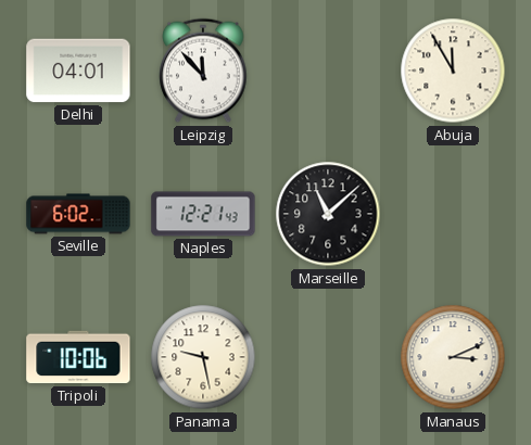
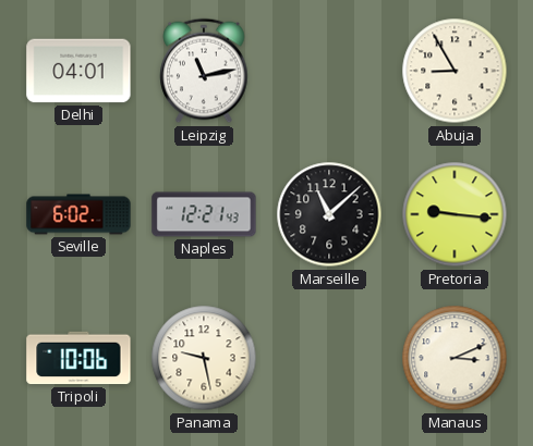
Leipzig: 11:53 -> 11:13
Abuja: 11:55 -> 8:55
Pretoria: none -> 9:16
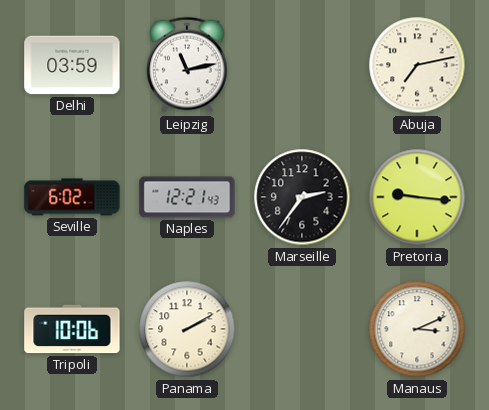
Delhi: 04:01 -> 03:59
Abuja: 8:55 -> 7:13
Marseille: 11:08 -> 2:36
Panama: 9:28 -> 2:10
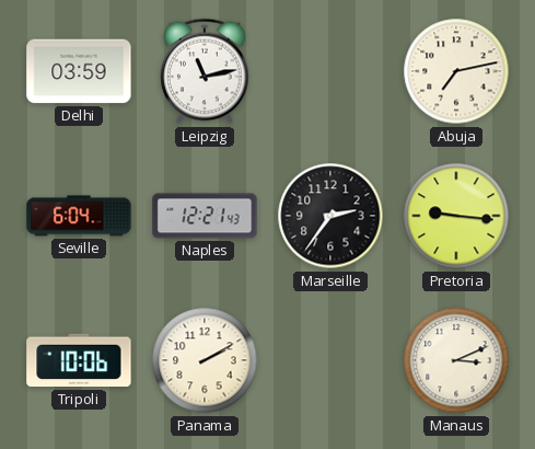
Seville: 6:02 -> 6:04
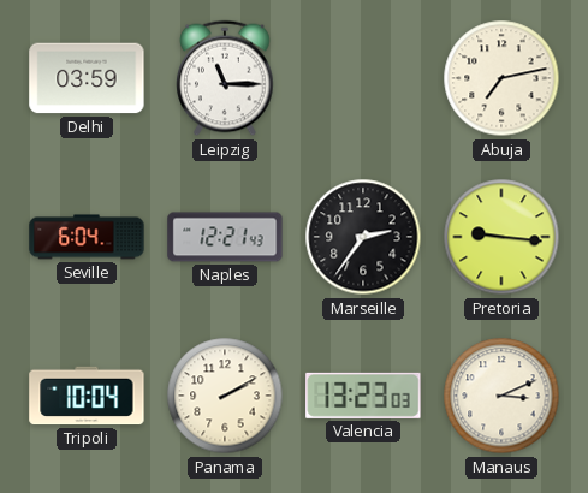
Leipzig: 11:13 -> 11:15
Tripoli: 10:06 -> 10:04
Valencia: none -> 13:23
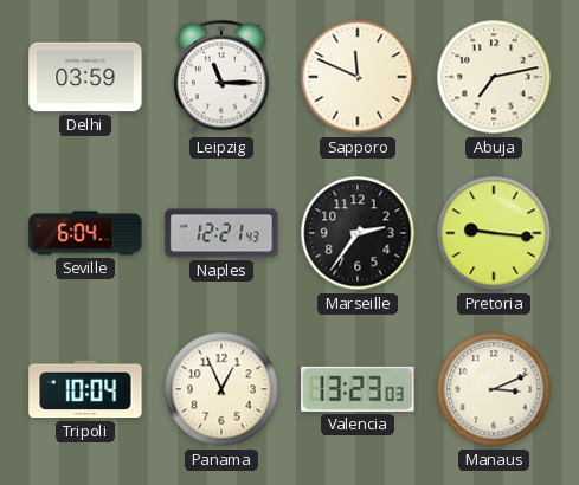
Sapporo: none -> 11:49
Panama: 2:10 -> 12:56
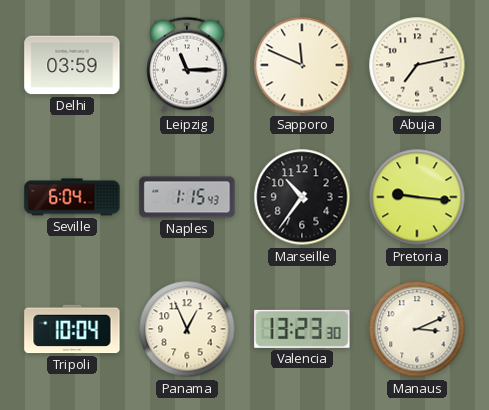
Naples: 12:21 -> 1:15
Marseille: 2:36 -> 10:36
Valencia: 13:23:03 -> 13:23:30
